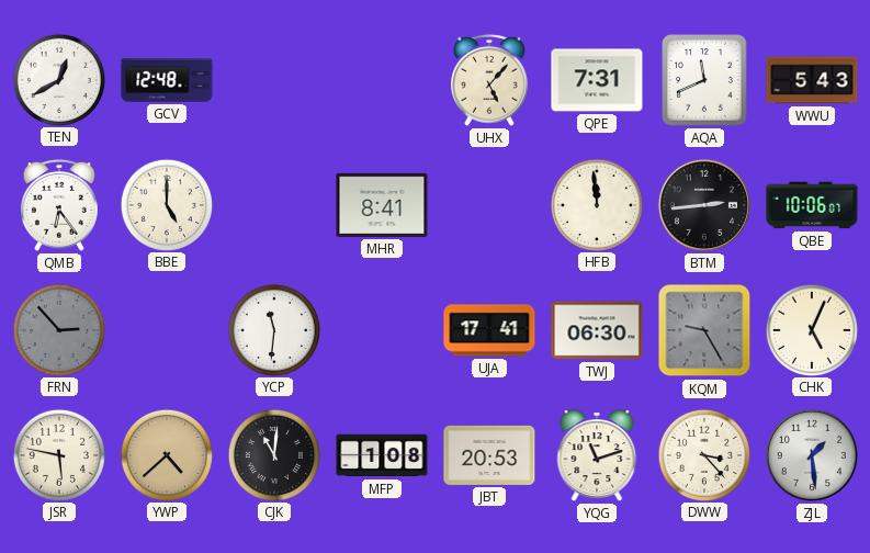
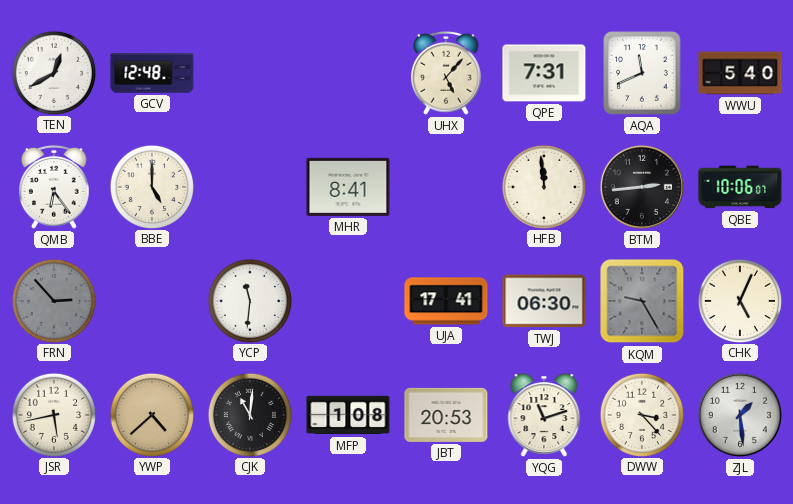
WWU: 5:43 -> 5:40
JSR: 5:47 -> 5:43
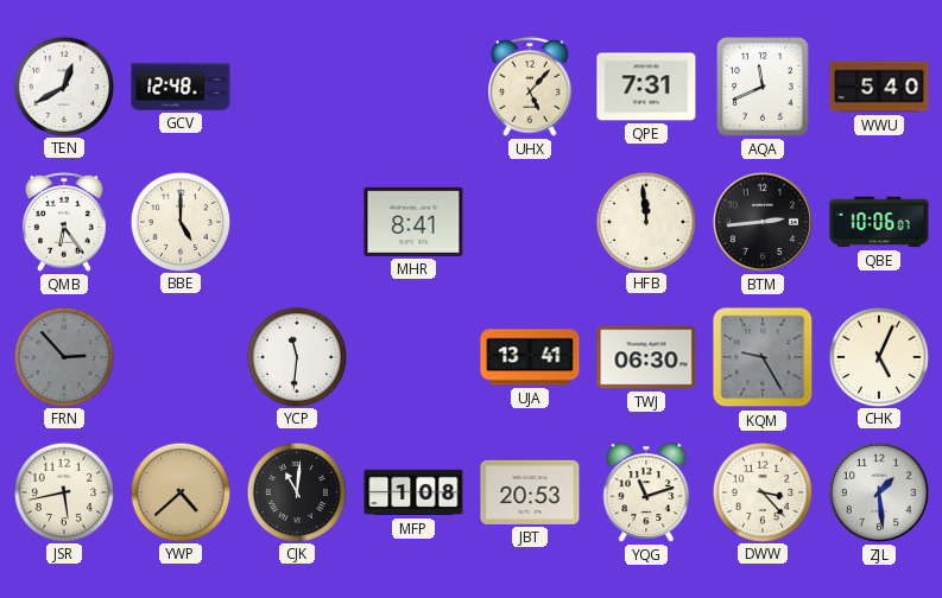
UJA: 17:41 -> 13:41
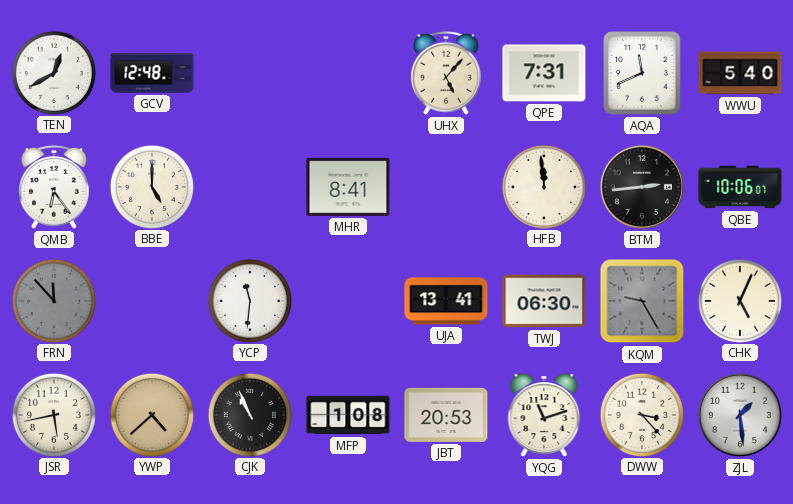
FRN: 2:53 -> 11:53
CJK: 11:01 -> 10:56
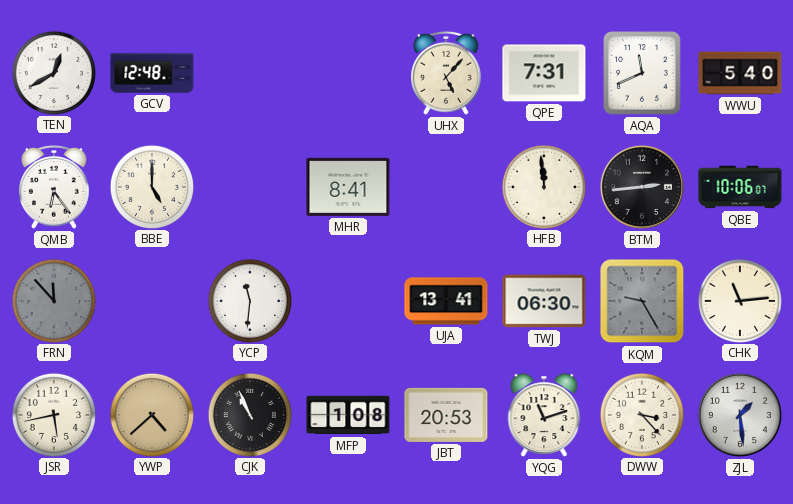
CHK: 5:04 -> 11:14
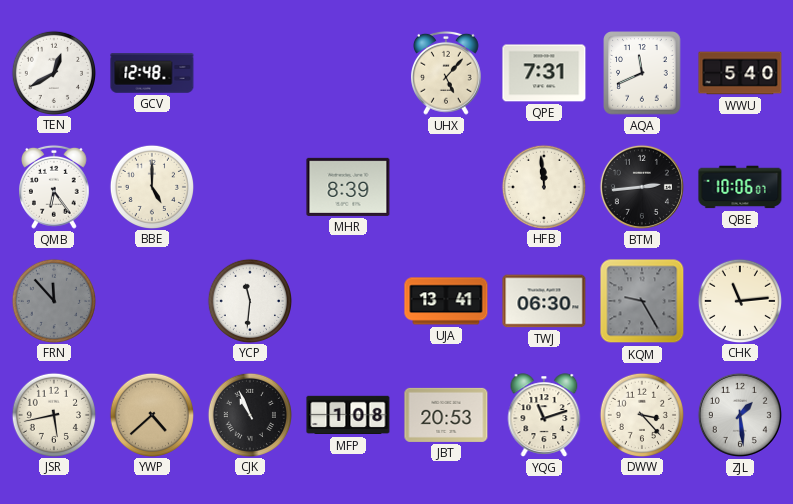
MHR: 8:41 -> 8:39
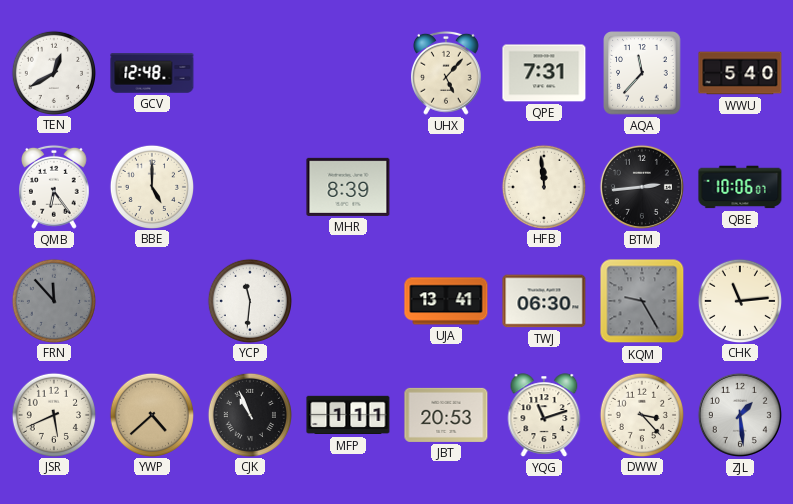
AQA: 11:41 -> 11:37
JSR: 5:43 -> 5:41
MFP: 1:08 -> 1:11
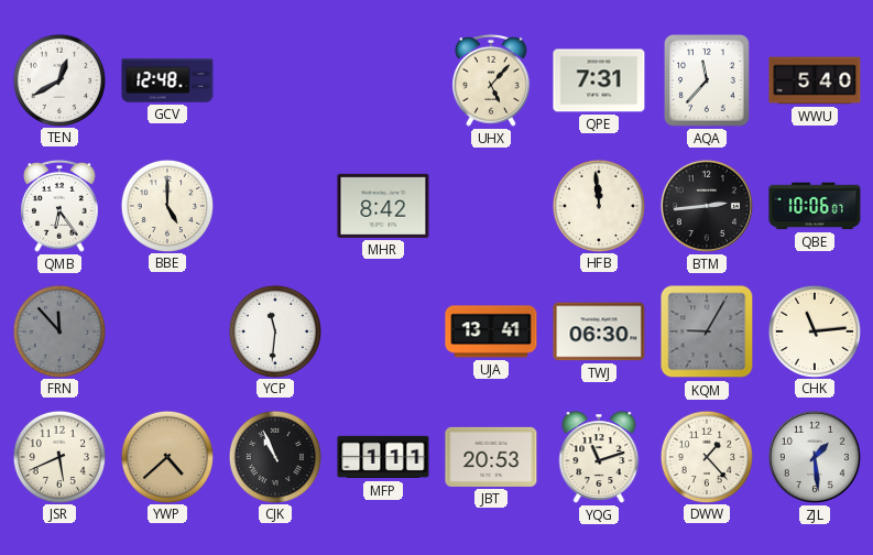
MHR: 8:39 -> 8:42
KQM: 9:25 -> 9:05
DWW: 3:23 -> 1:23
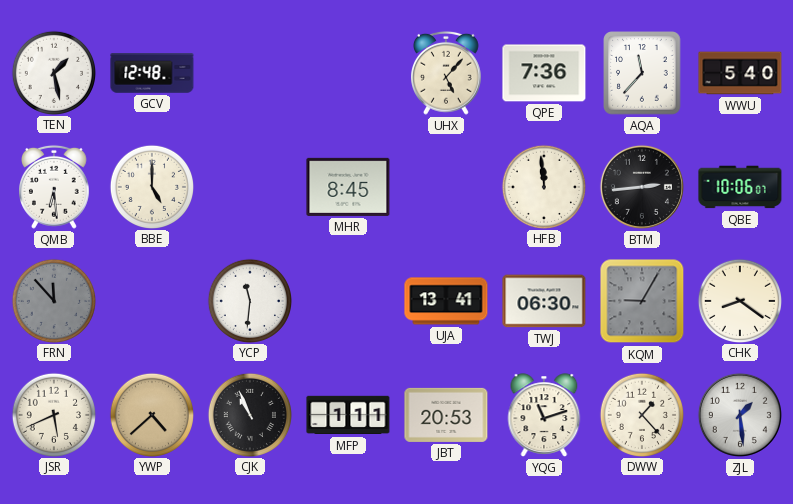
TEN: 12:40 -> 1:28
QPE: 7:31 -> 7:36
QMB: 6:24 -> 6:29
MHR: 8:42 -> 8:45
CHK: 11:14 -> 8:21
